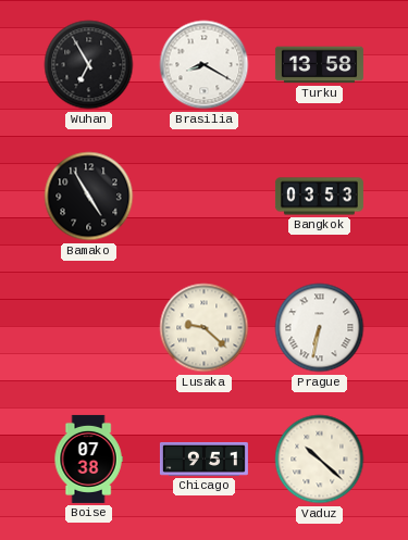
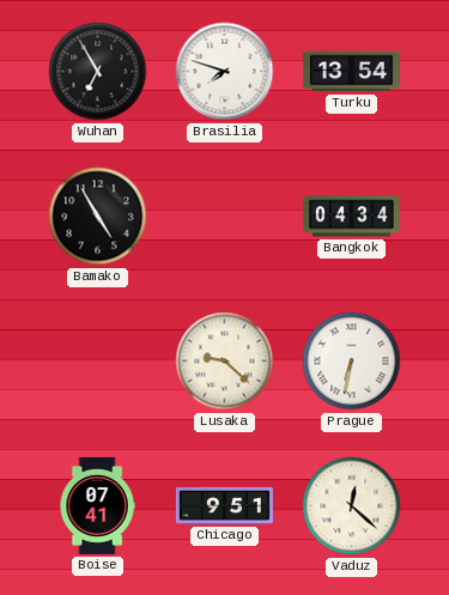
Brasilia: 8:20 -> 7:48
Turku: 13:58 -> 13:54
Bangkok: 03:53 -> 04:34
Boise: 07:38 -> 07:41
Vaduz: 10:22 -> 12:22
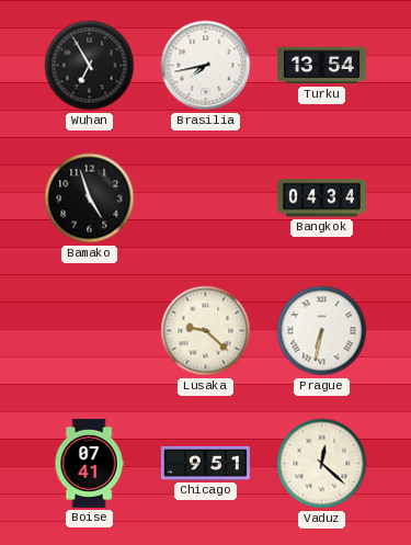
Brasilia: 7:48 -> 7:43
Bamako: 4:55 -> 4:57
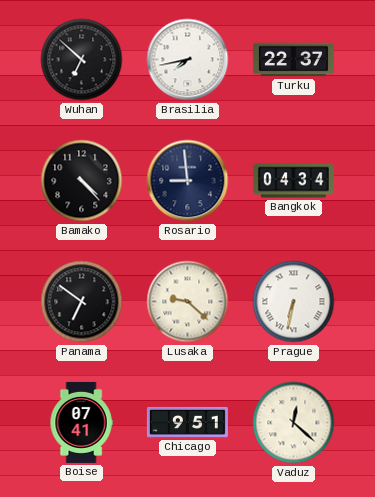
Wuhan: 6:55 -> 6:52
Turku: 13:54 -> 22:37
Bamako: 4:57 -> 4:23
Rosario: none -> 8:59
Panama: none -> 6:51
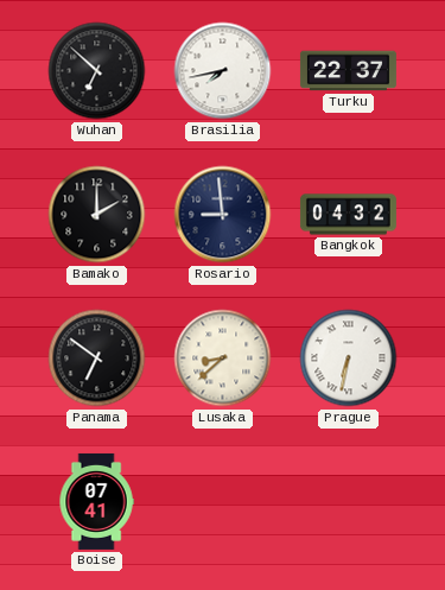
Bamako: 4:23 -> 2:00
Bangkok: 04:34 -> 04:32
Lusaka: 9:22 -> 8:38
Chicago: 9:51 -> none
Vaduz: 12:22 -> none
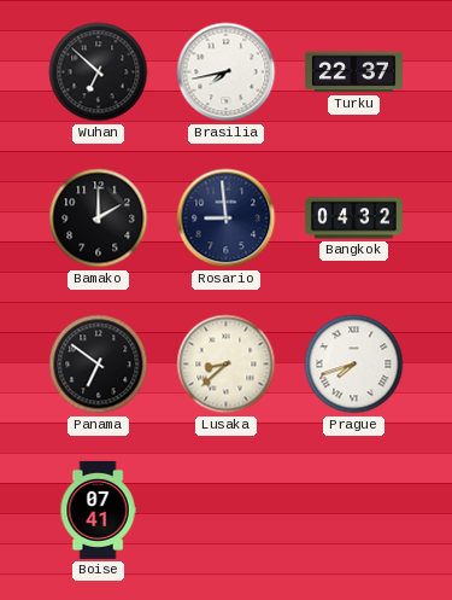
Prague: 6:32 -> 7:42
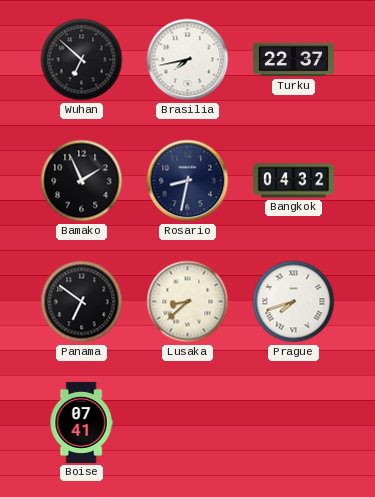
Bamako: 2:00 -> 1:56
Rosario: 8:59 -> 8:32
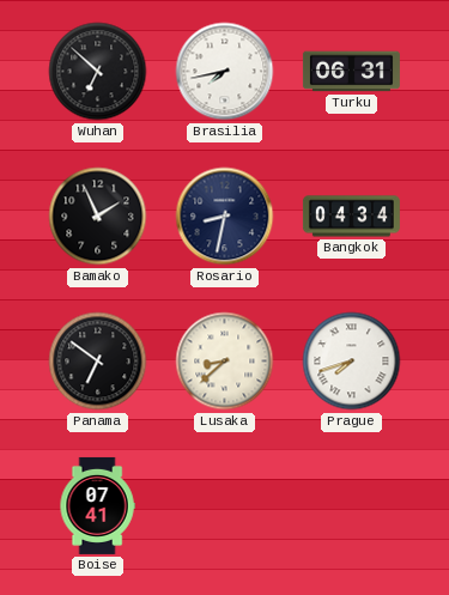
Turku: 22:37 -> 06:31
Bangkok: 04:32 -> 04:34
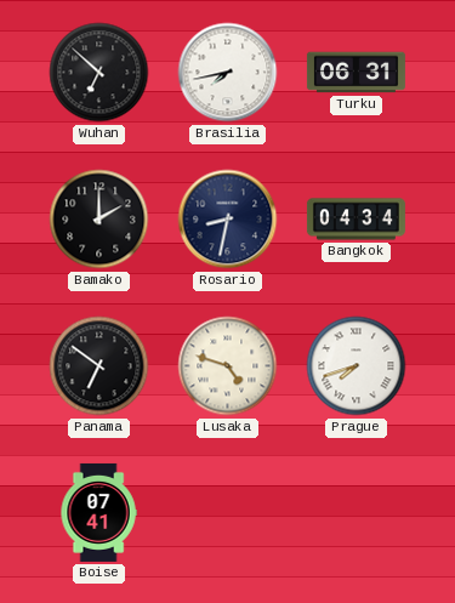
Bamako: 1:56 -> 2:00
Lusaka: 8:38 -> 4:48
